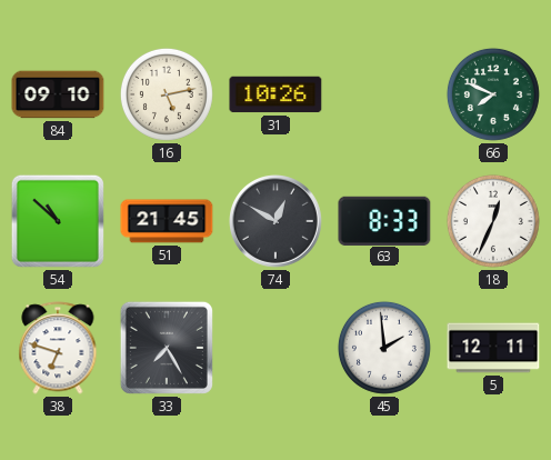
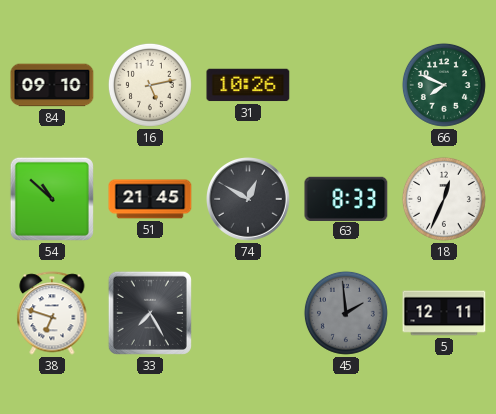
45 dial: white -> grey
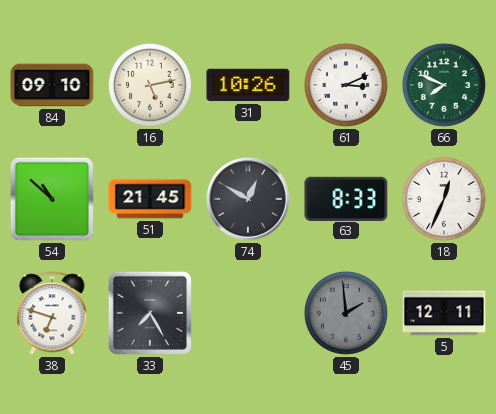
61: none -> 3:11
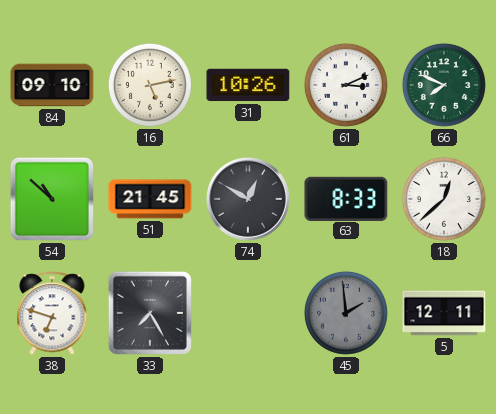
18: 12:34 -> 12:38
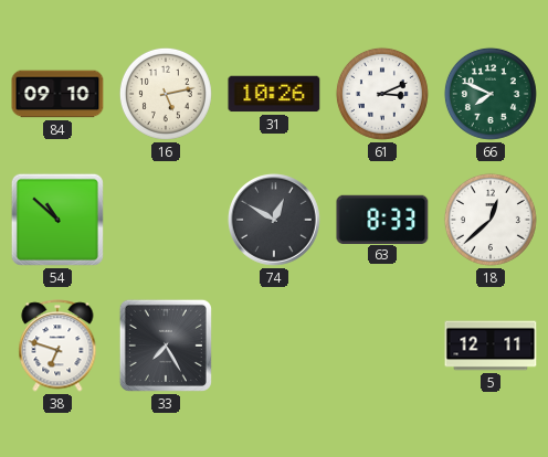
51: 21:45 -> none
45: 1:59 -> none
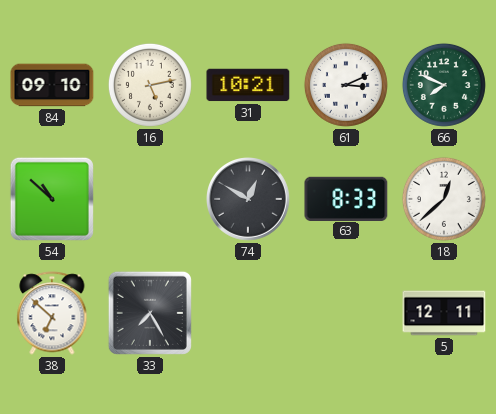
31: 10:26 -> 10:21
38: 6:48 -> 6:52
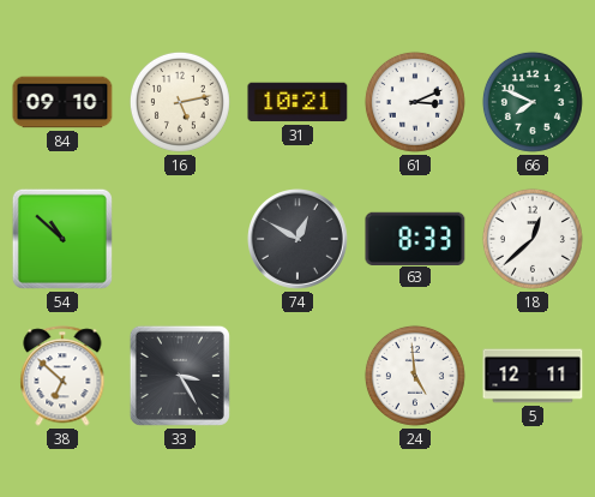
33: 7:25 -> 3:25
24: none -> 4:59
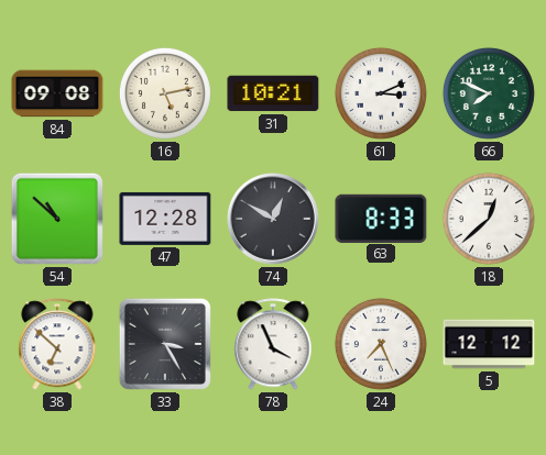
84: 09:10 -> 09:08
47: none -> 12:28
78: none -> 3:56
24: 4:59 -> 7:26
5: 12:11 -> 12:12
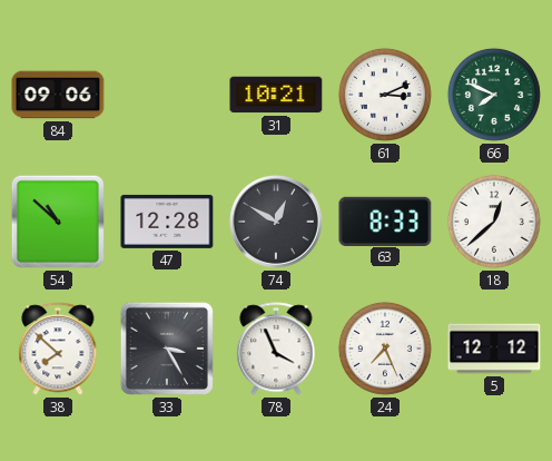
84: 09:08 -> 09:06
16: 5:13 -> none
38: 6:52 -> 7:52
